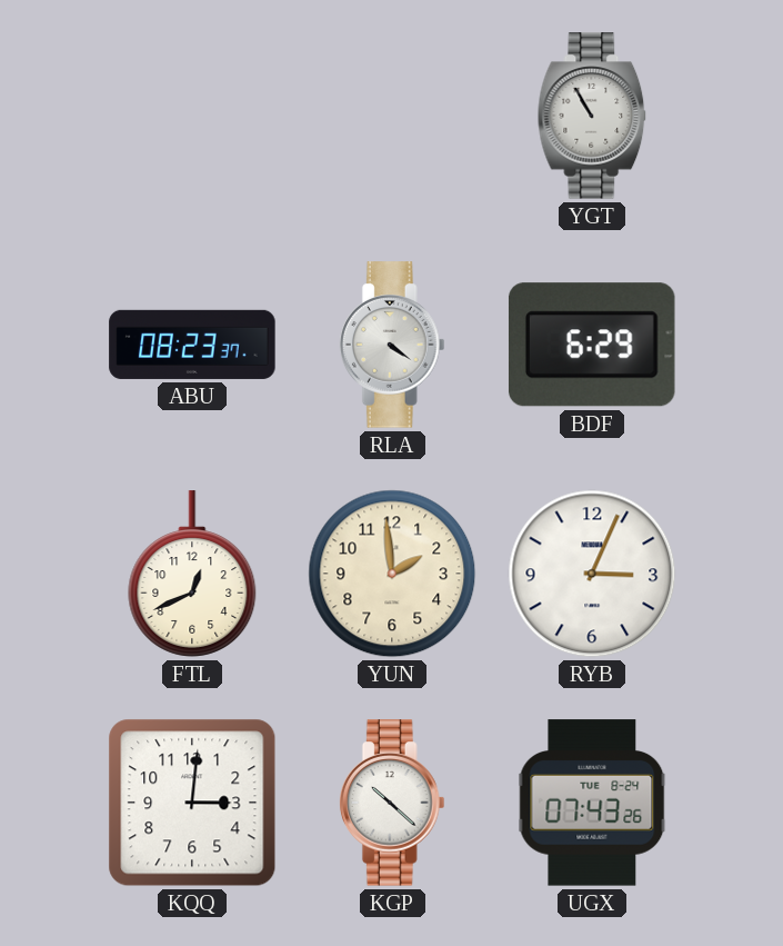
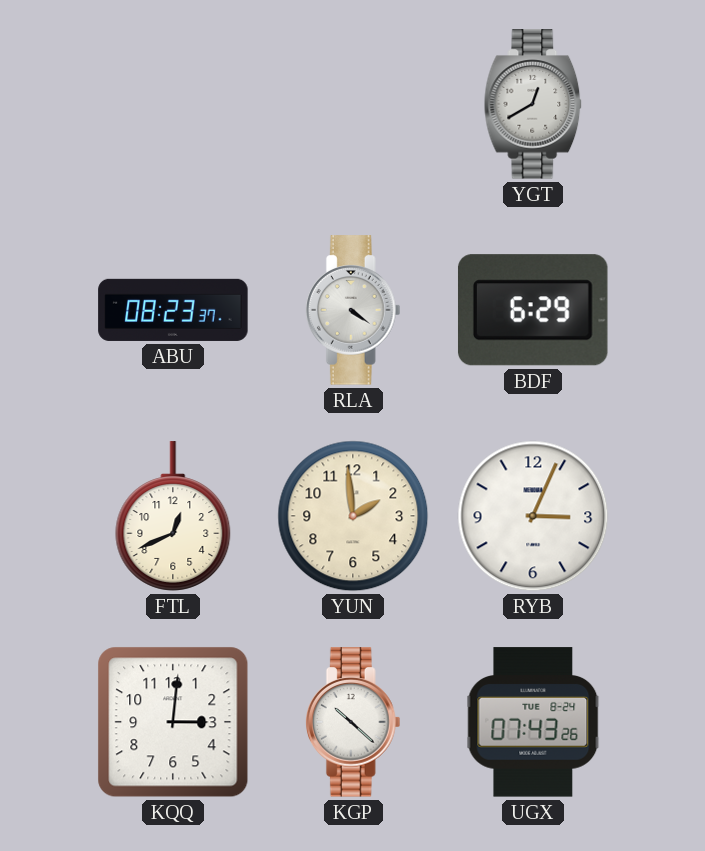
YGT: 10:55 -> 12:40
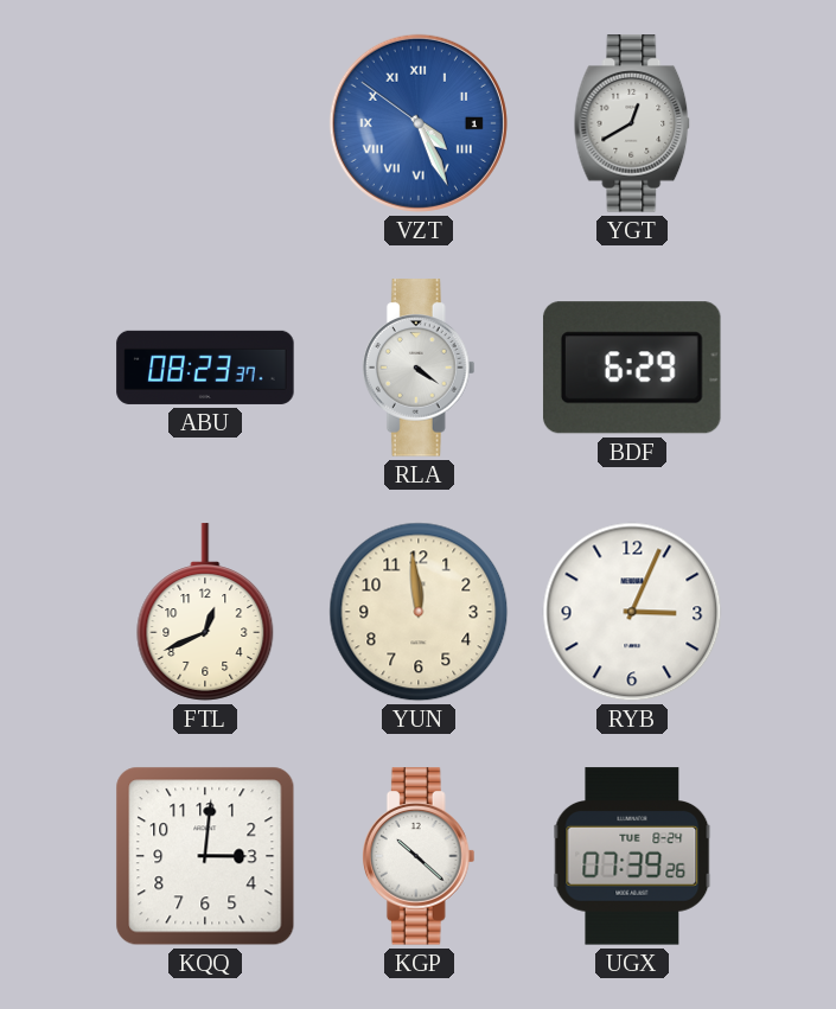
VZT: none -> 4:25
YUN: 1:59 -> 11:59
UGX: 07:43 -> 07:39
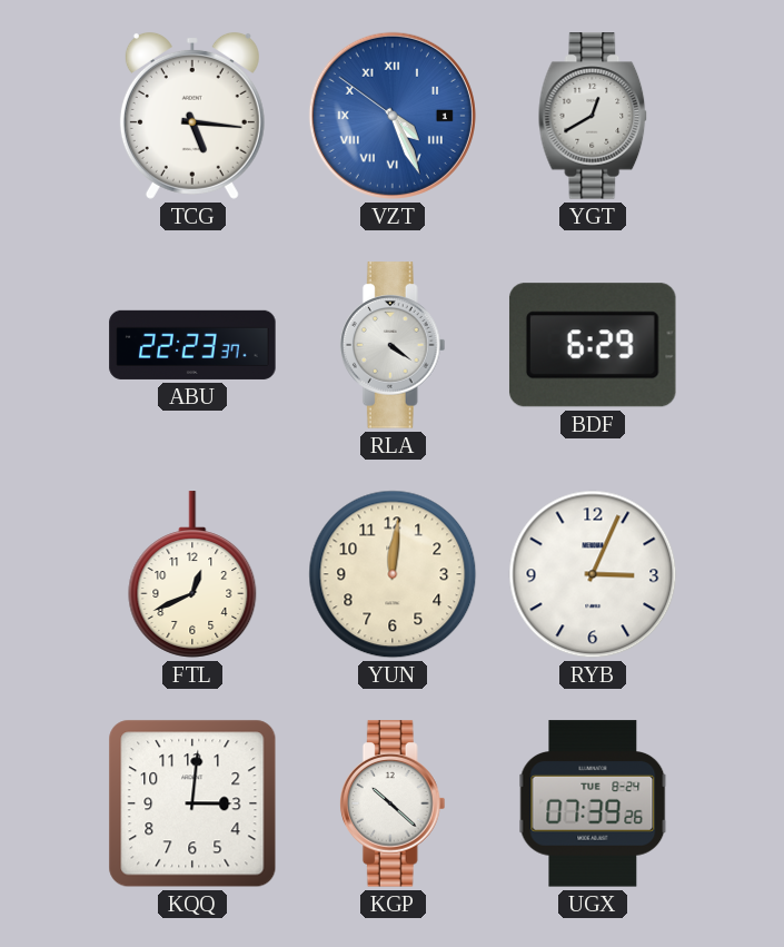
TCG: none -> 5:16
ABU: 08:23 -> 22:23
YUN: 11:59 -> 12:01
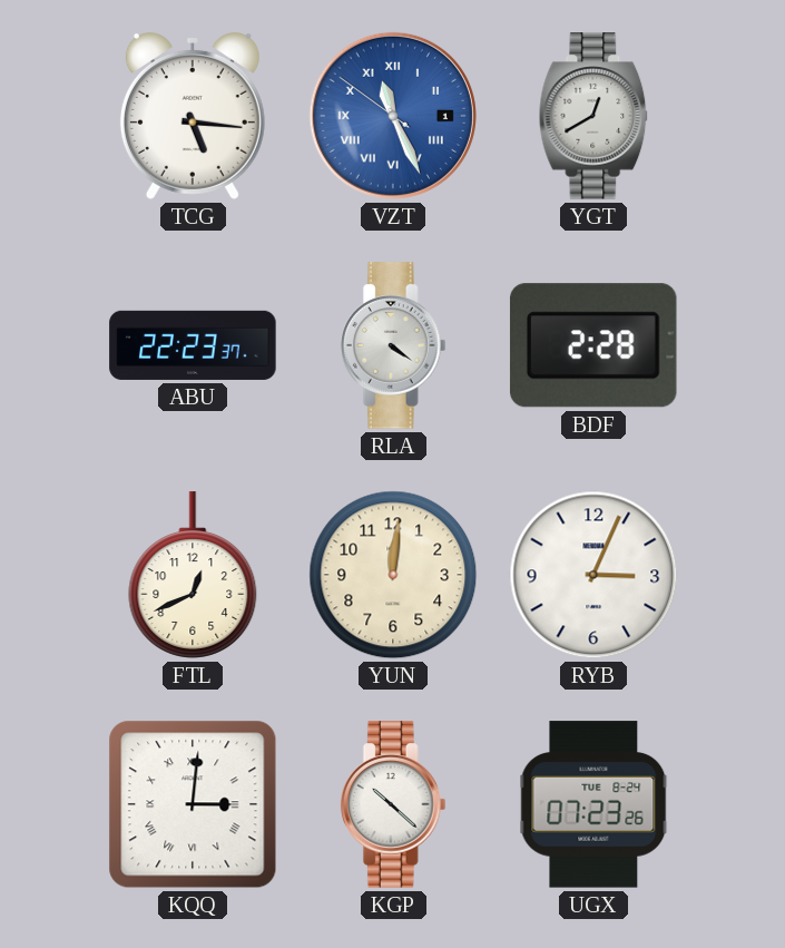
VZT: 4:25 -> 11:25
BDF: 6:29 -> 2:28
KQQ numerals: Arabic -> Roman
UGX: 07:39 -> 07:23
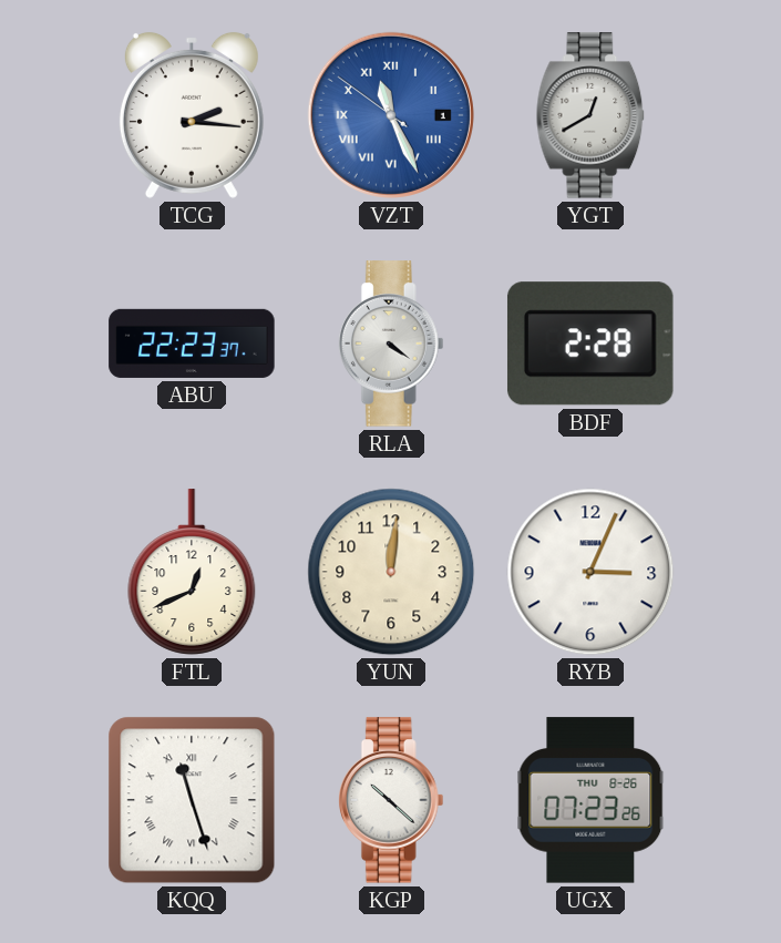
TCG: 5:16 -> 2:16
KQQ: 3:01 -> 11:27
UGX date: TUE 8-24 -> THU 8-26
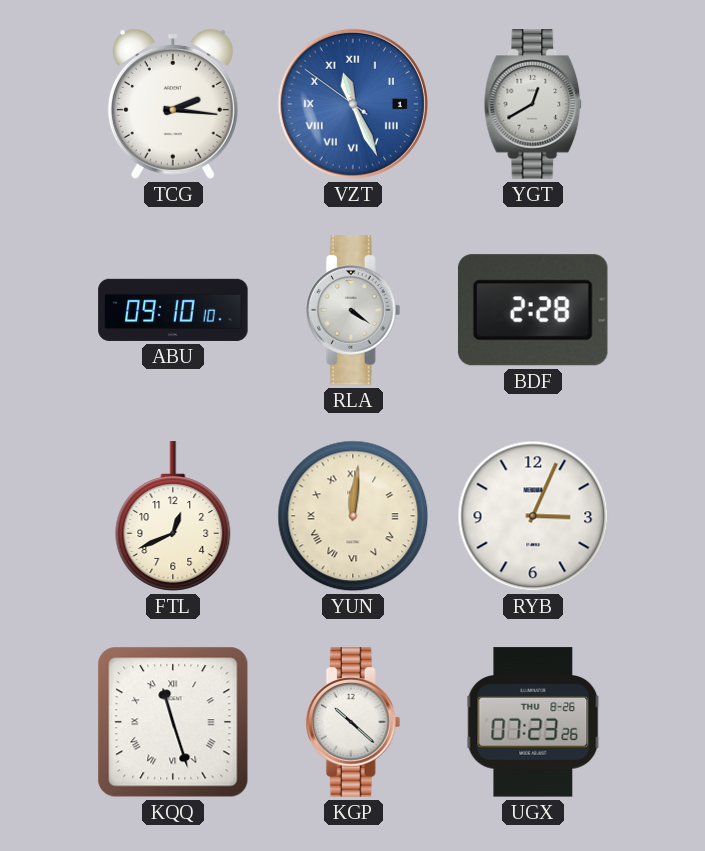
ABU: 22:23 -> 09:10
YUN numerals: Arabic -> Roman
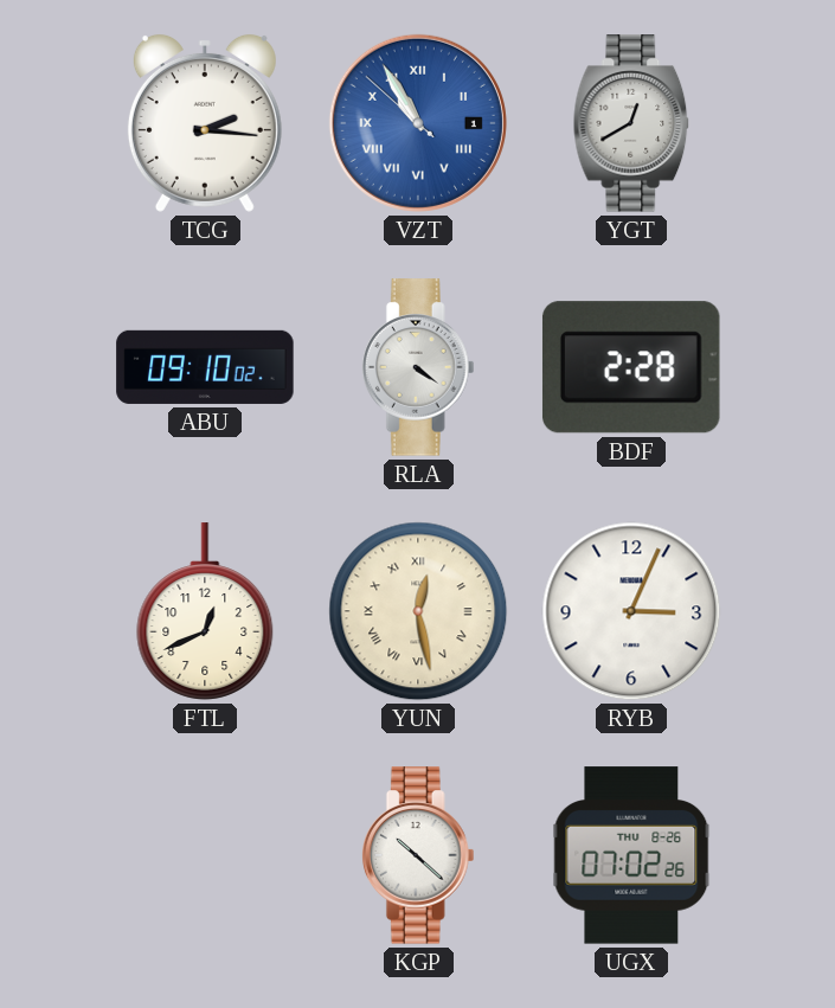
VZT: 11:25 -> 10:54
ABU: 09:10:10 -> 09:10:02
YUN: 12:01 -> 12:28
KQQ: 11:27 -> none
UGX: 07:23 -> 07:02
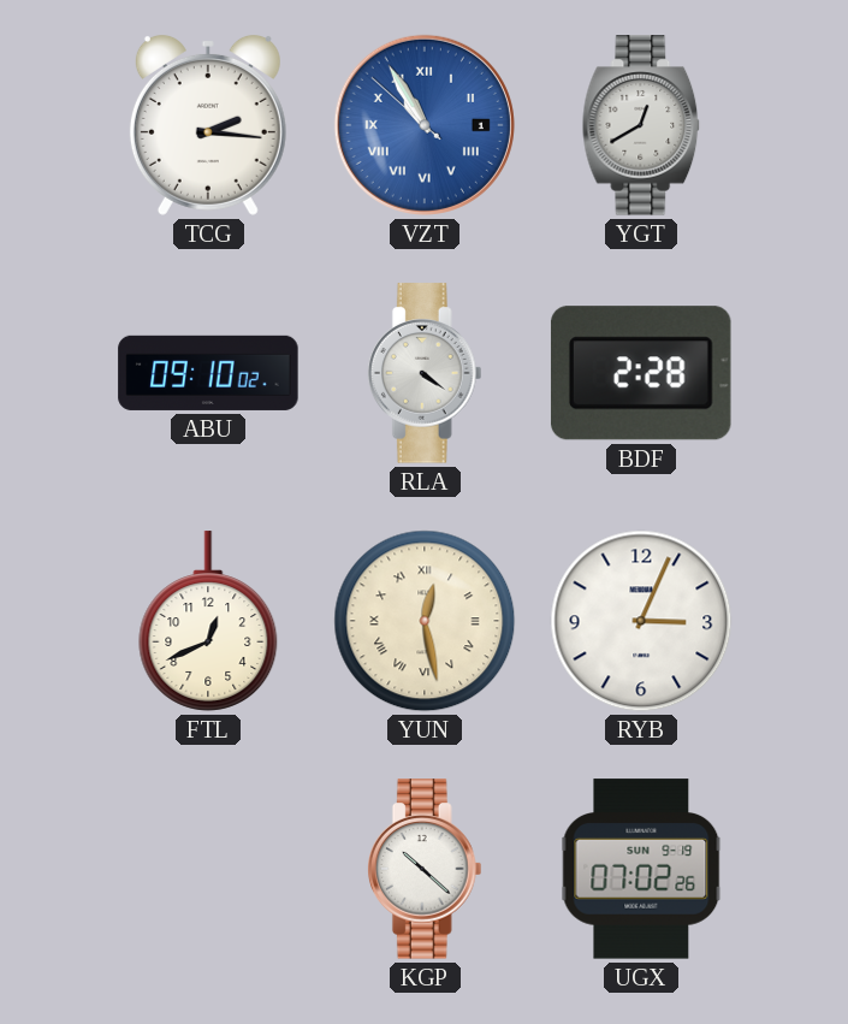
UGX date: THU 8-26 -> SUN 9-19
